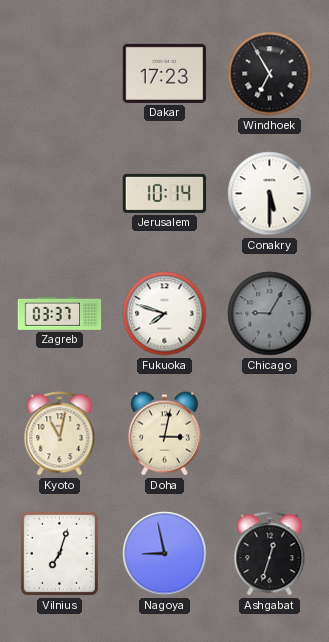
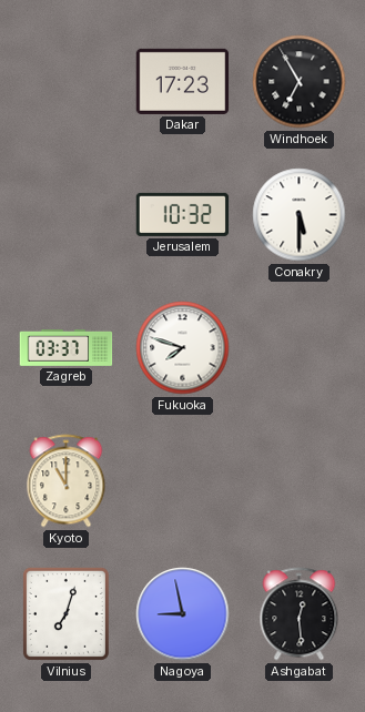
Jerusalem: 10:14 -> 10:32
Chicago: 9:05 -> none
Kyoto: 11:02 -> 11:00
Doha: 3:02 -> none
Ashgabat: 12:33 -> 12:29
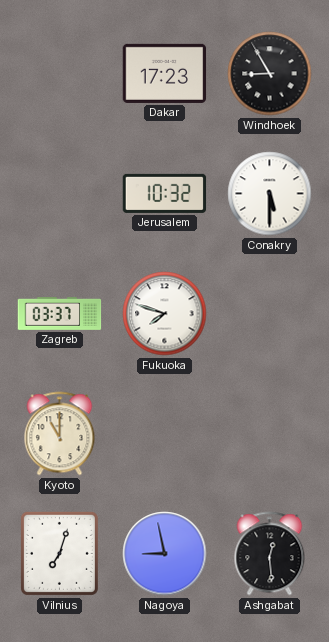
Windhoek: 6:55 -> 8:55
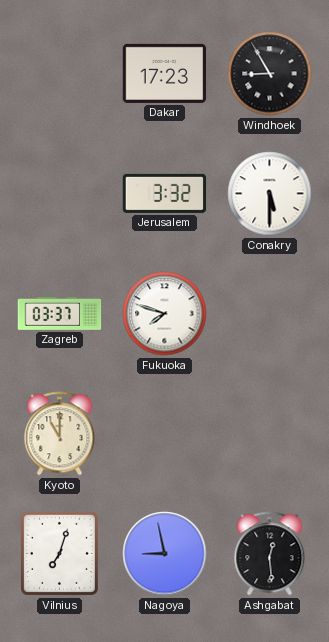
Jerusalem: 10:32 -> 3:32
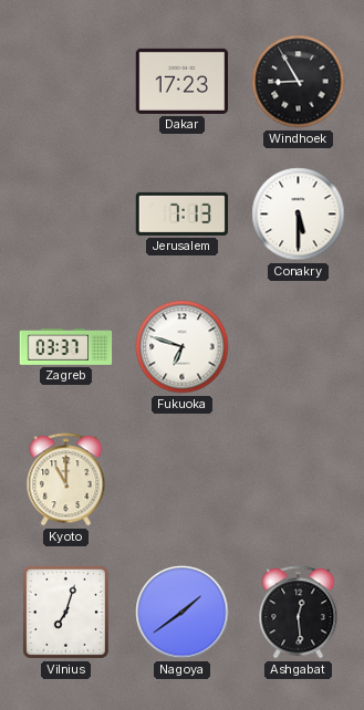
Jerusalem: 3:32 -> 7:13
Fukuoka: 7:48 -> 6:48
Nagoya: 8:58 -> 1:39
